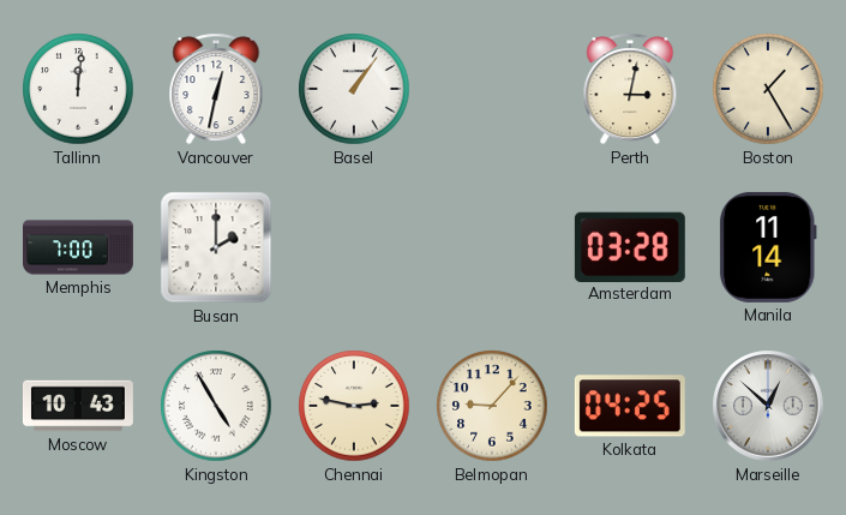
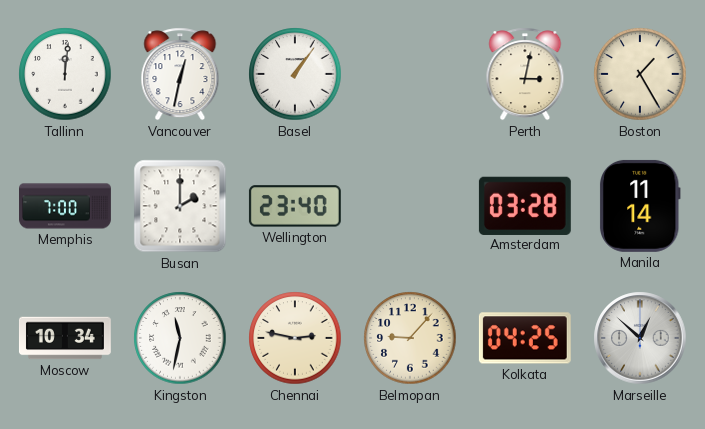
Wellington: none -> 23:40
Moscow: 10:43 -> 10:34
Kingston: 4:55 -> 11:32
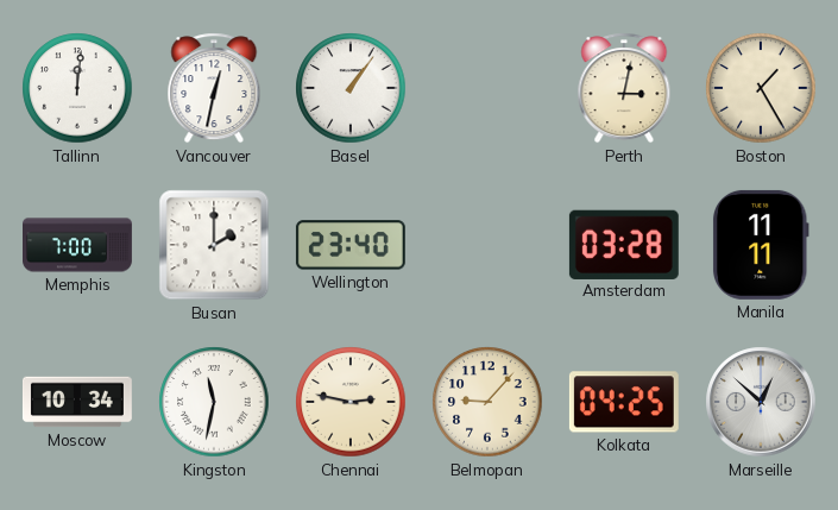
Manila: 11:14 -> 11:11
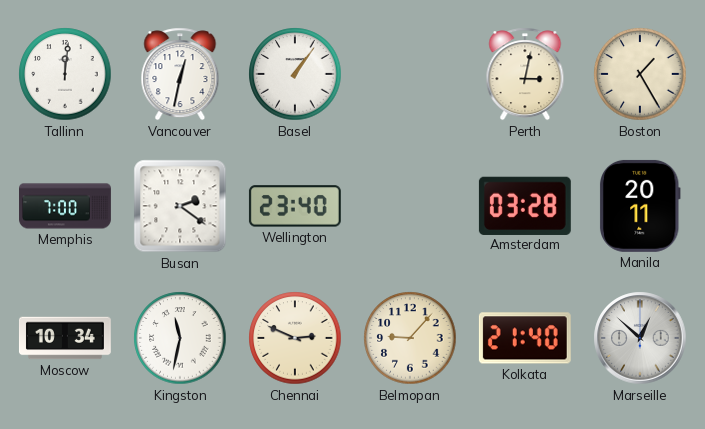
Busan: 2:00 -> 2:21
Manila: 11:11 -> 20:11
Chennai: 2:47 -> 2:49
Kolkata: 04:25 -> 21:40
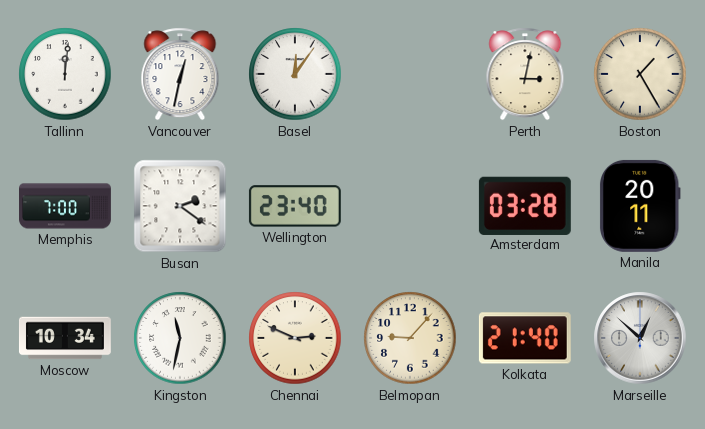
Basel: 1:06 -> 12:06
